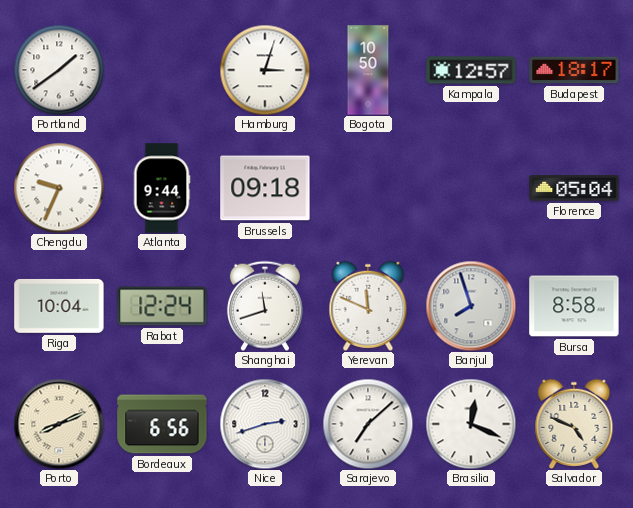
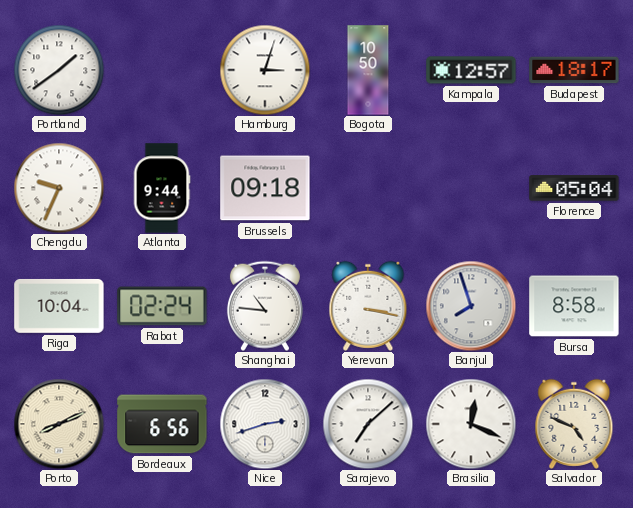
Rabat: 12:24 -> 02:24
Shanghai: 11:42 -> 10:46
Yerevan: 11:49 -> 3:17
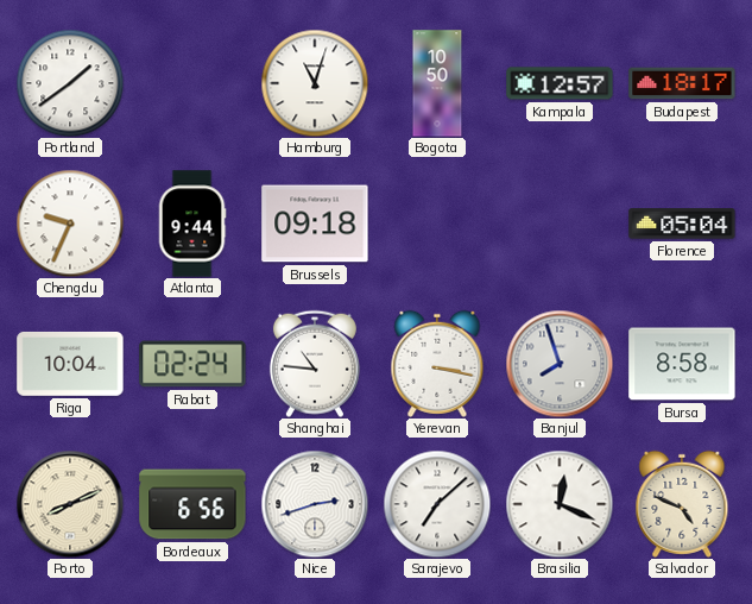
Hamburg: 3:03 -> 11:03
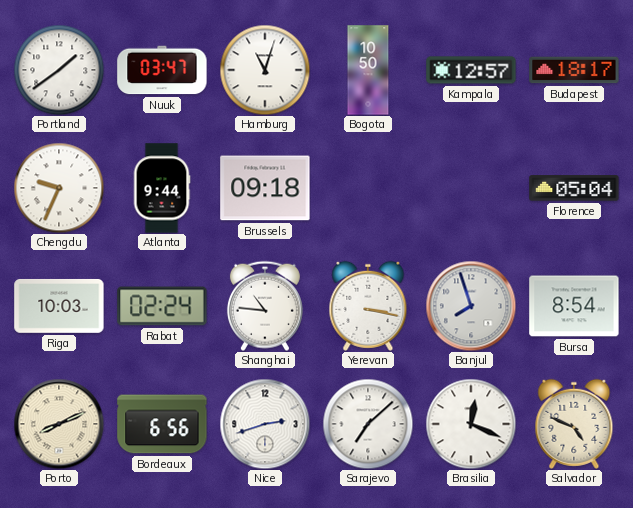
Nuuk: none -> 03:47
Riga: 10:04 -> 10:03
Bursa: 8:58 -> 8:54
